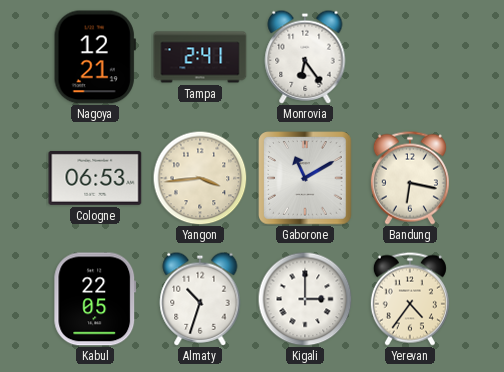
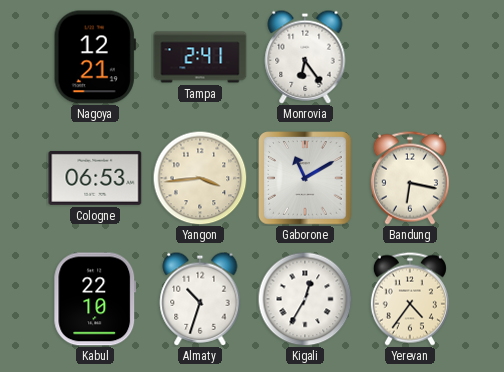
Kabul: 22:05 -> 22:10
Kigali: 3:00 -> 12:35
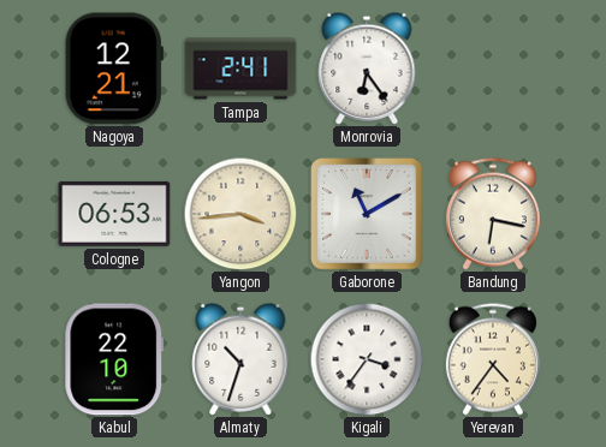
Kigali: 12:35 -> 3:36
